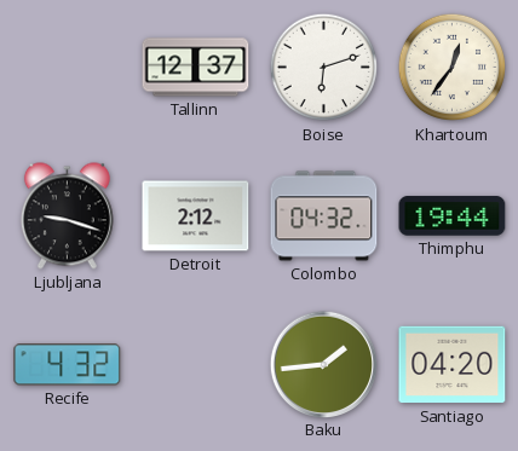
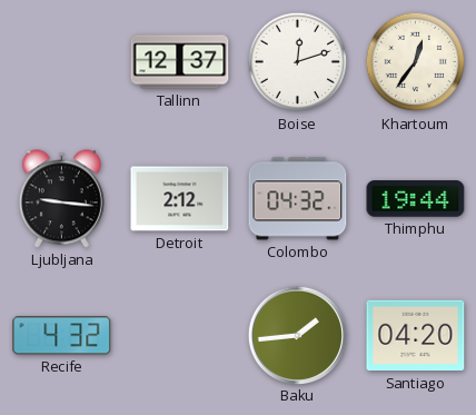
Boise: 6:12 -> 12:12
Ljubljana: 9:18 -> 9:16
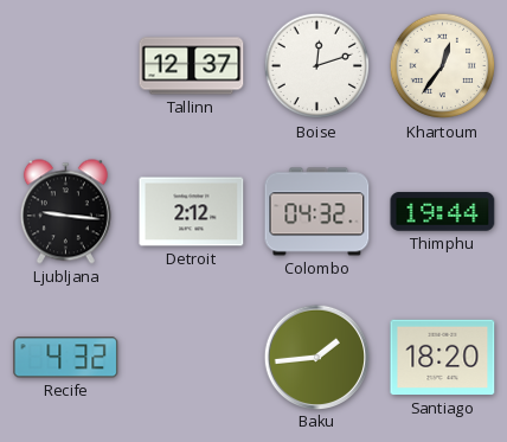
Santiago: 04:20 -> 18:20
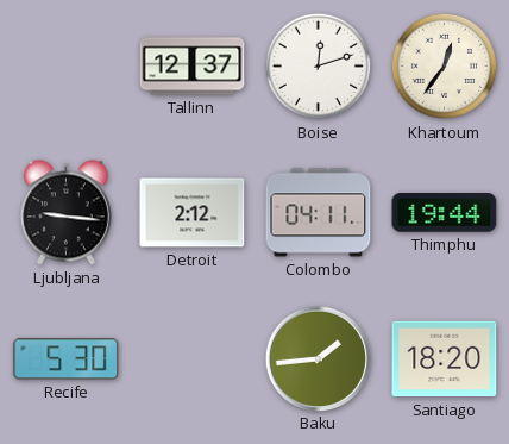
Colombo: 04:32 -> 04:11
Recife: 4:32 -> 5:30
